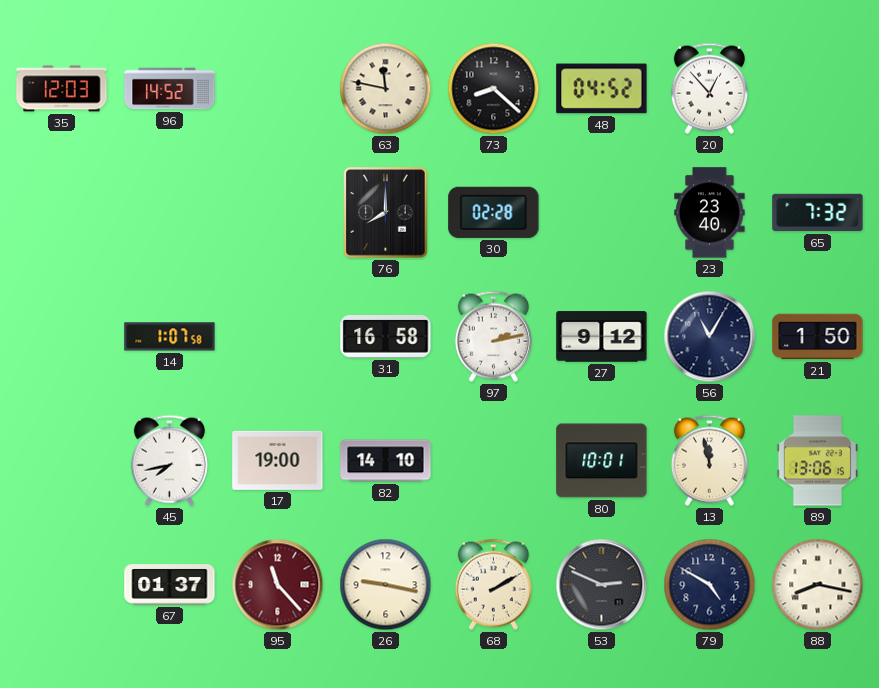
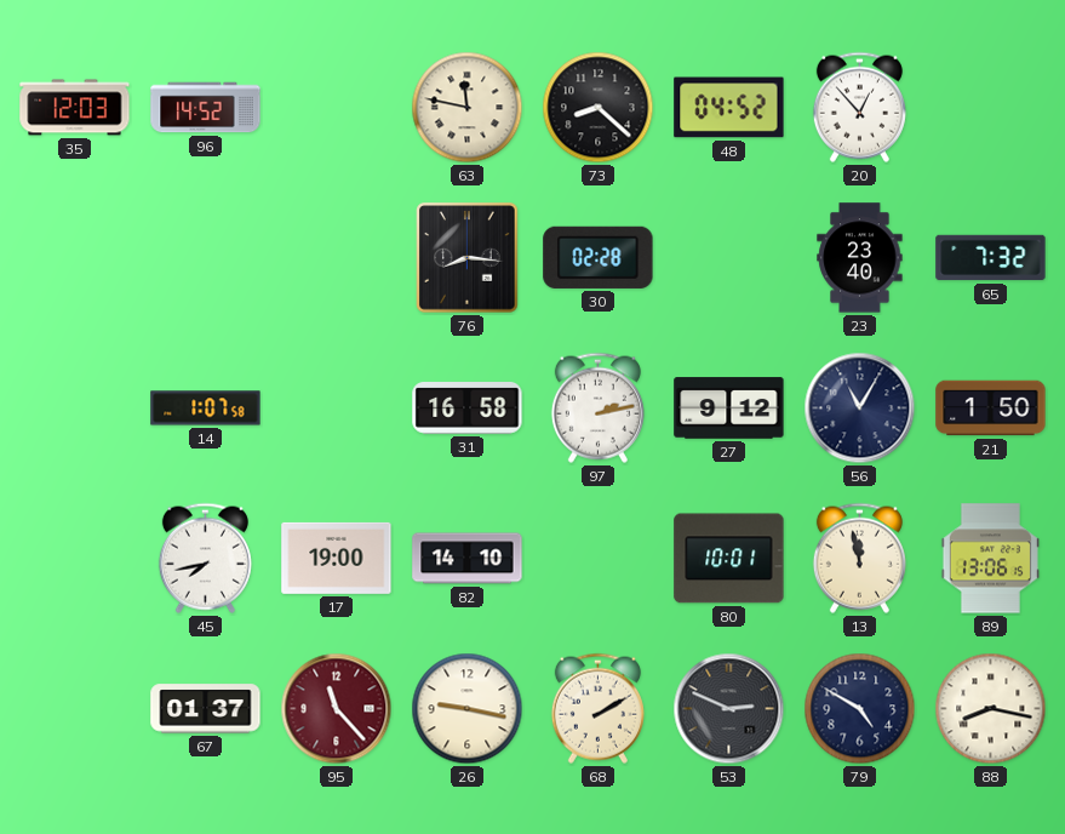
76: 8:00 -> 8:16
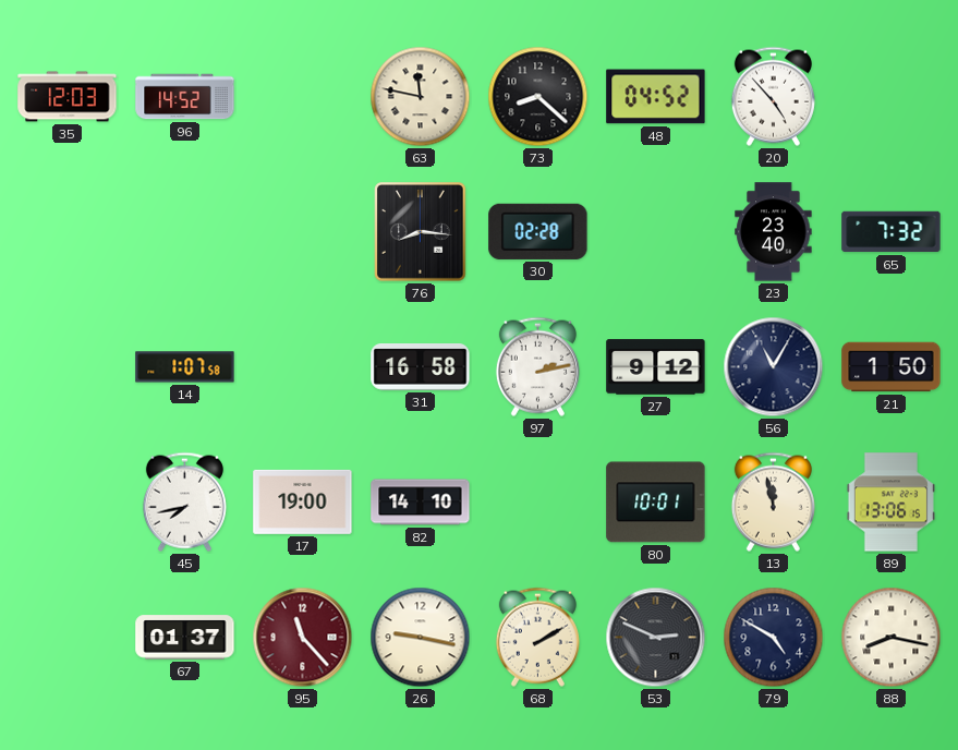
20: 12:53 -> 4:53
